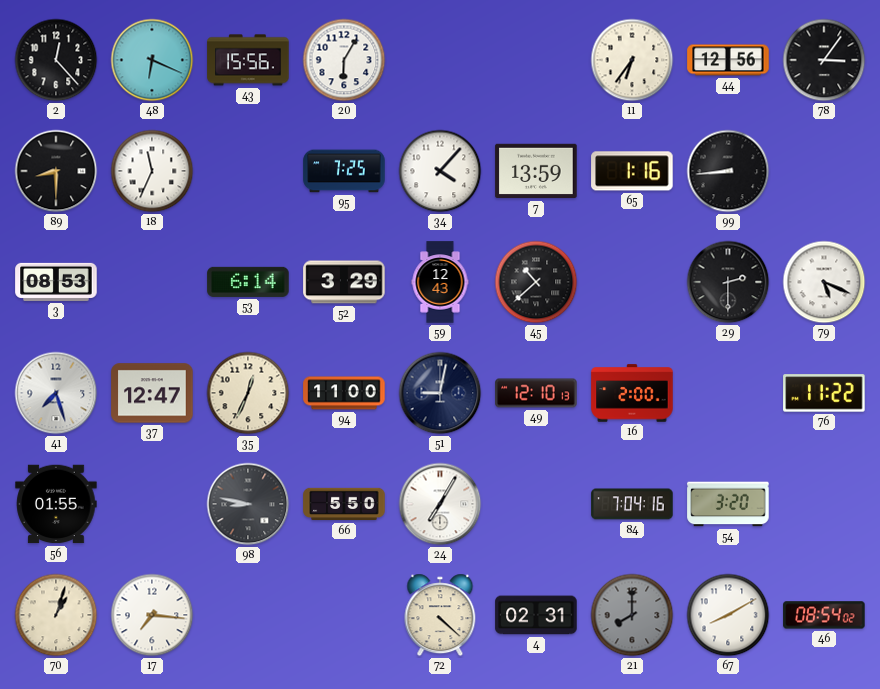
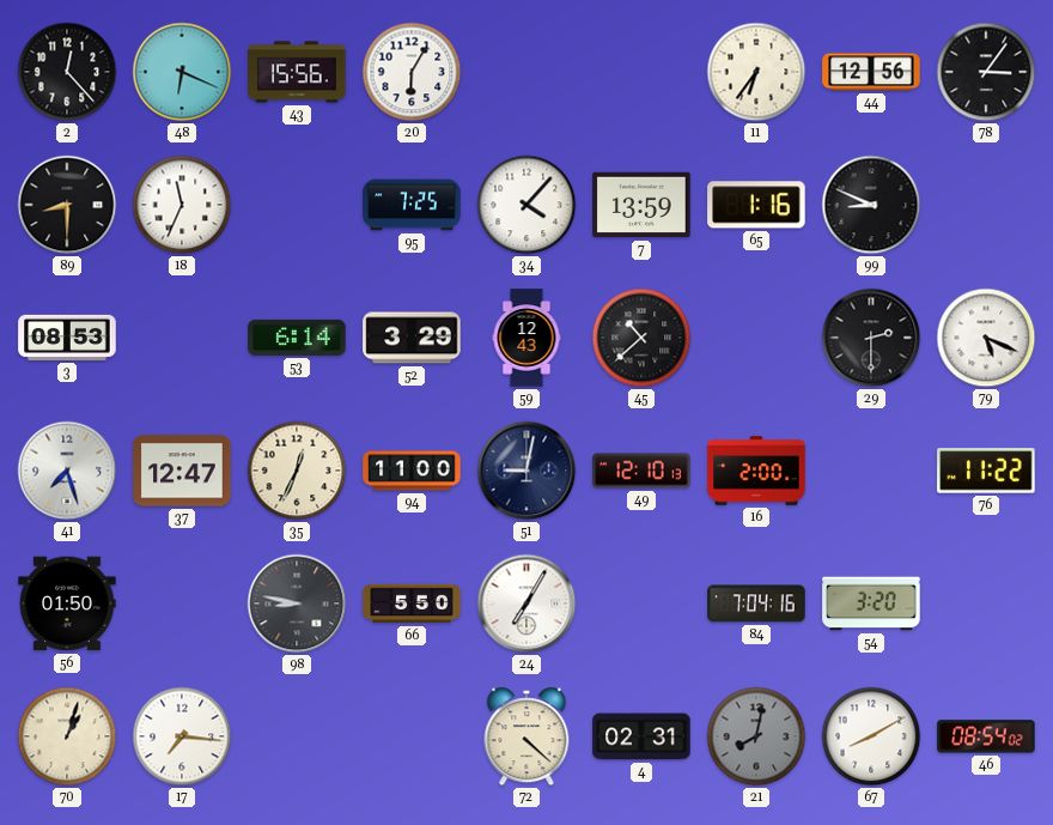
99: 8:44 -> 8:49
56: 01:55 -> 01:50
21: 8:00 -> 8:02
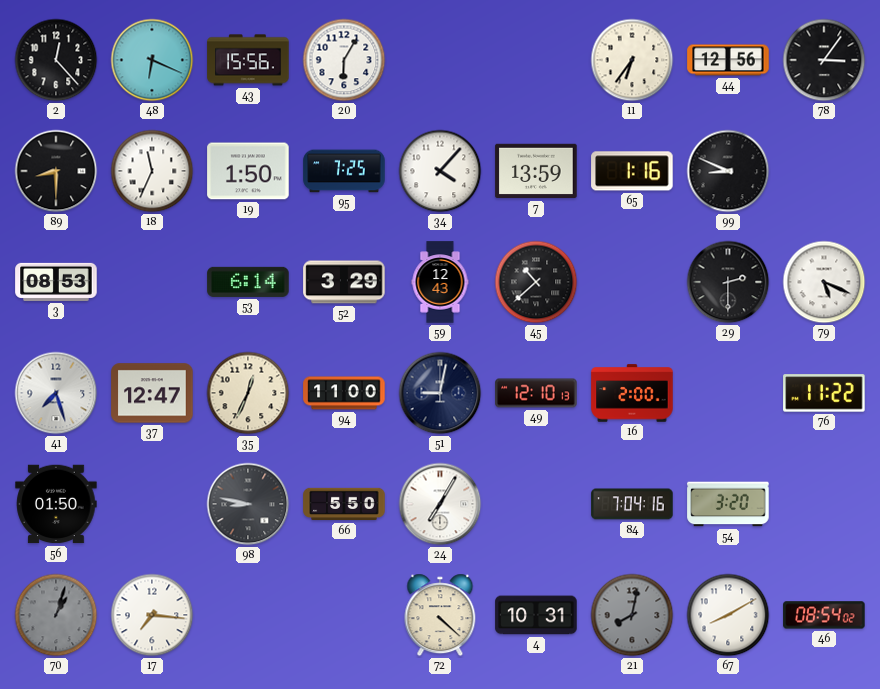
19: none -> 1:50
70 dial: cream -> grey
4: 02:31 -> 10:31
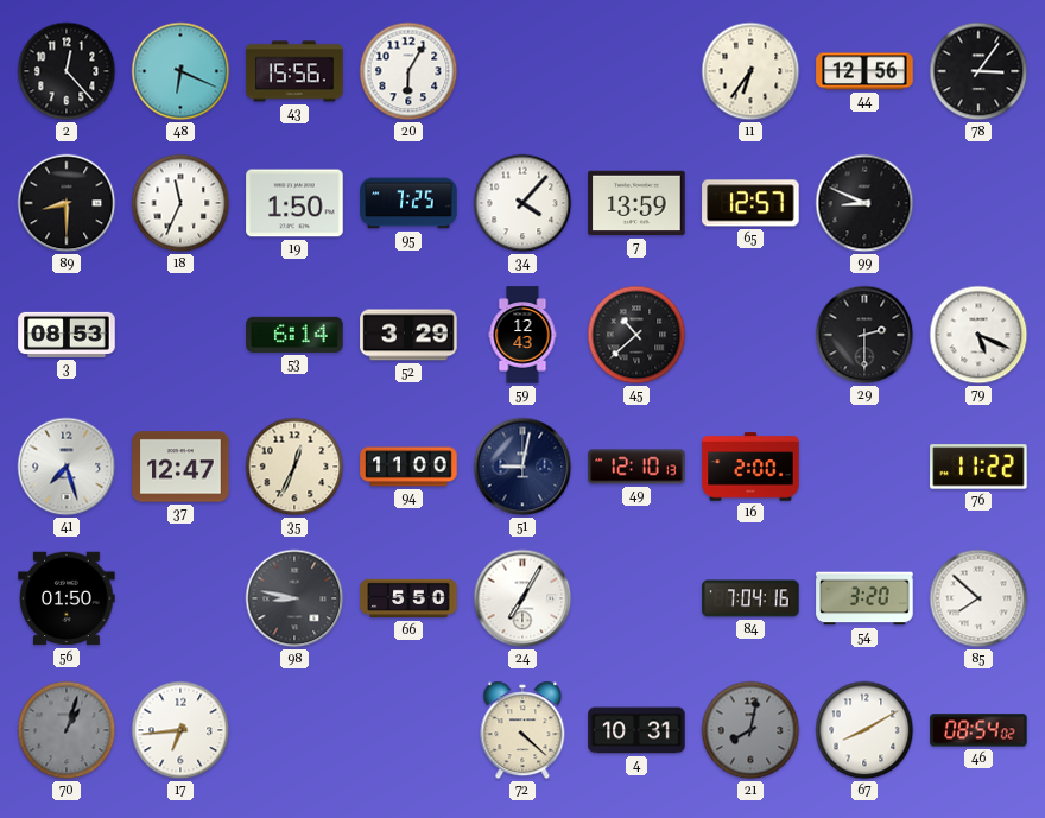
65: 1:16 -> 12:57
85: none -> 7:52
17: 7:16 -> 6:44
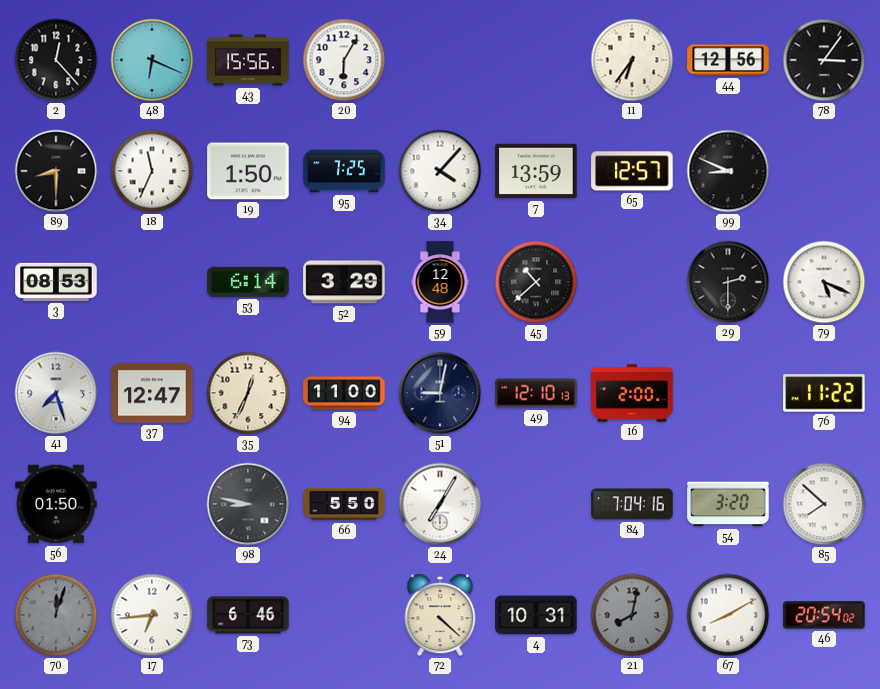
59: 12:43 -> 12:48
70: 1:03 -> 12:03
73: none -> 6:46
46: 08:54 -> 20:54
